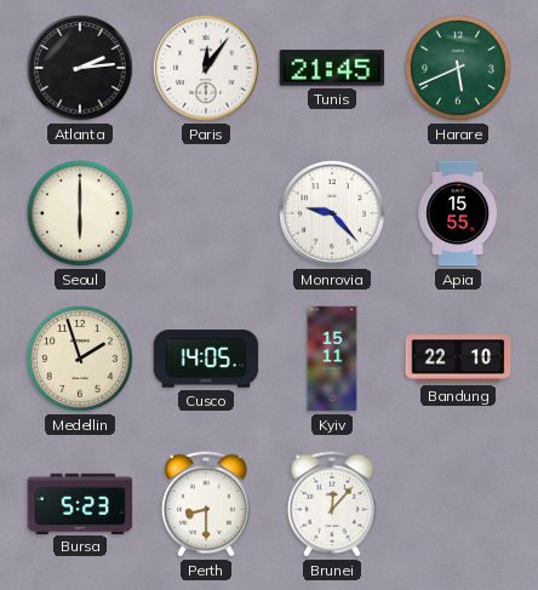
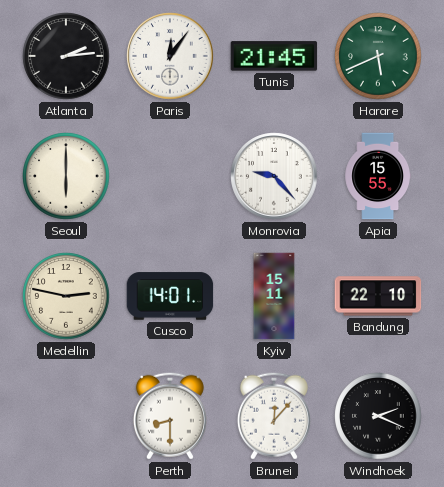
Medellin: 1:57 -> 2:47
Cusco: 14:05 -> 14:01
Bursa: 5:23 -> none
Windhoek: none -> 2:19
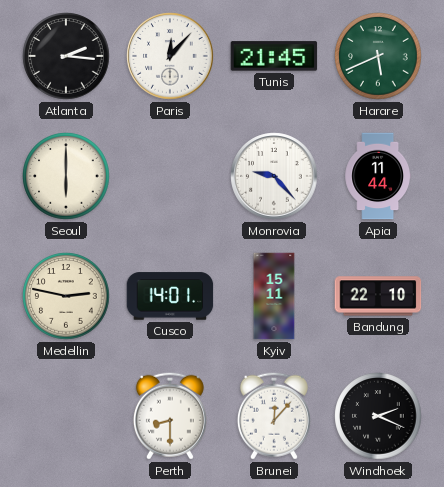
Atlanta: 2:14 -> 2:16
Paris: 12:06 -> 12:07
Apia: 15:55 -> 11:44
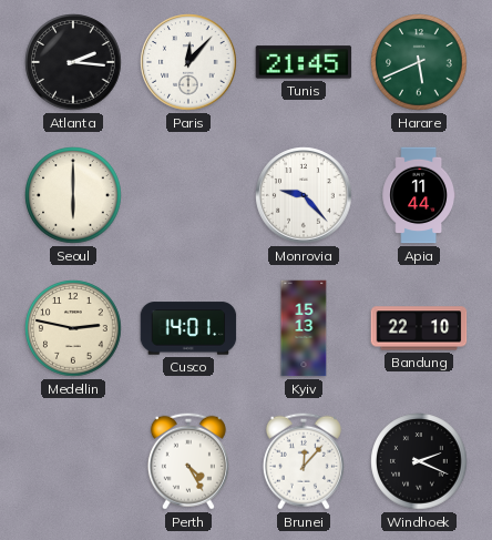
Kyiv: 15:11 -> 15:13
Perth: 8:30 -> 4:25
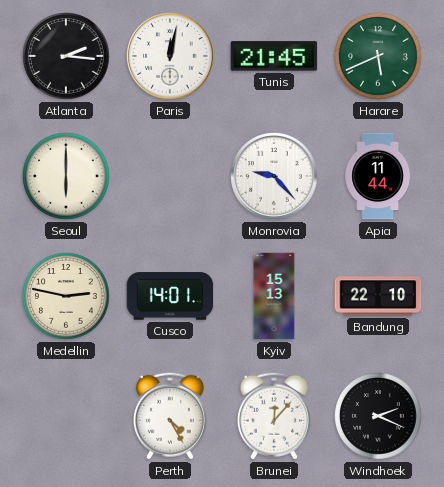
Paris: 12:07 -> 12:02
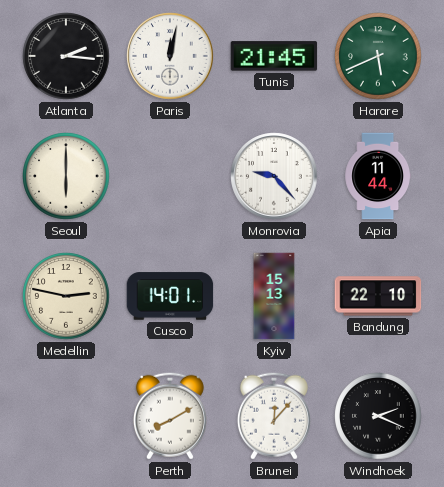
Perth: 4:25 -> 8:10
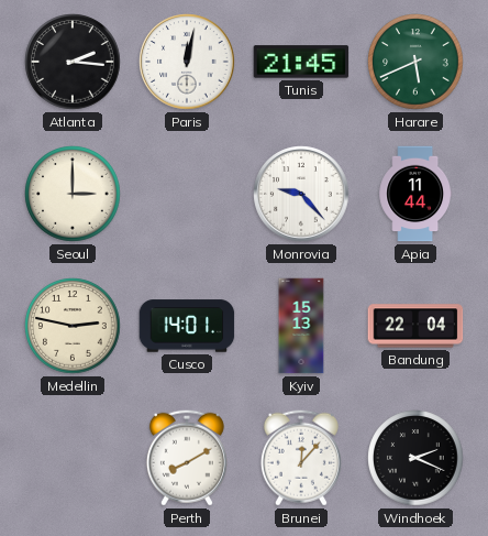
Seoul: 6:00 -> 3:00
Bandung: 22:10 -> 22:04
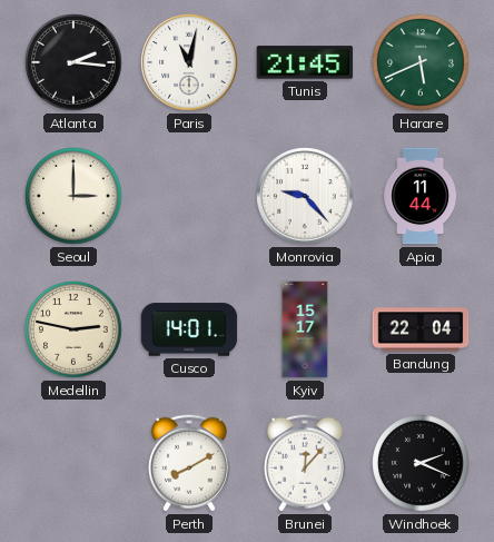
Paris: 12:02 -> 11:02
Kyiv: 15:13 -> 15:17
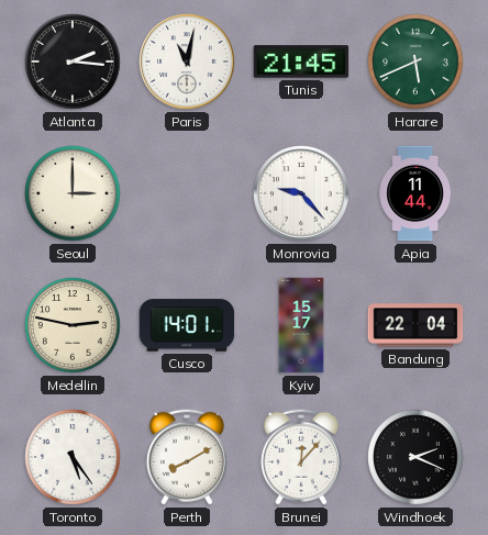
Toronto: none -> 5:24
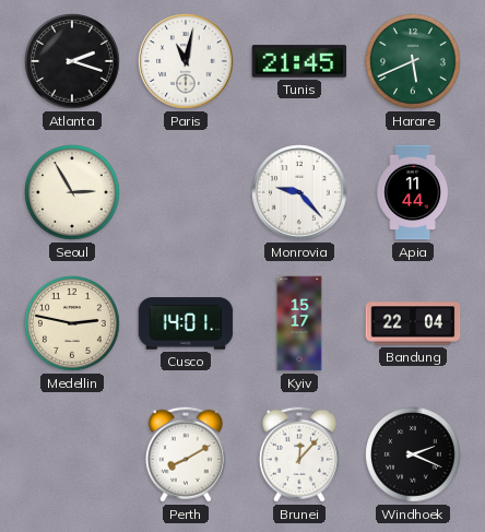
Atlanta: 2:16 -> 2:18
Seoul: 3:00 -> 2:55
Toronto: 5:24 -> none
